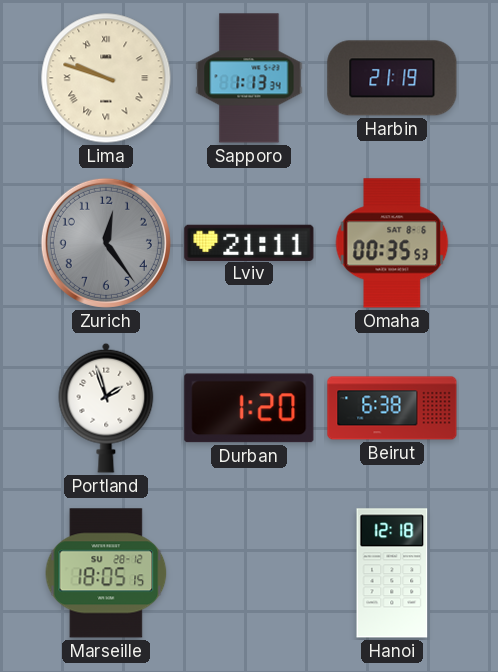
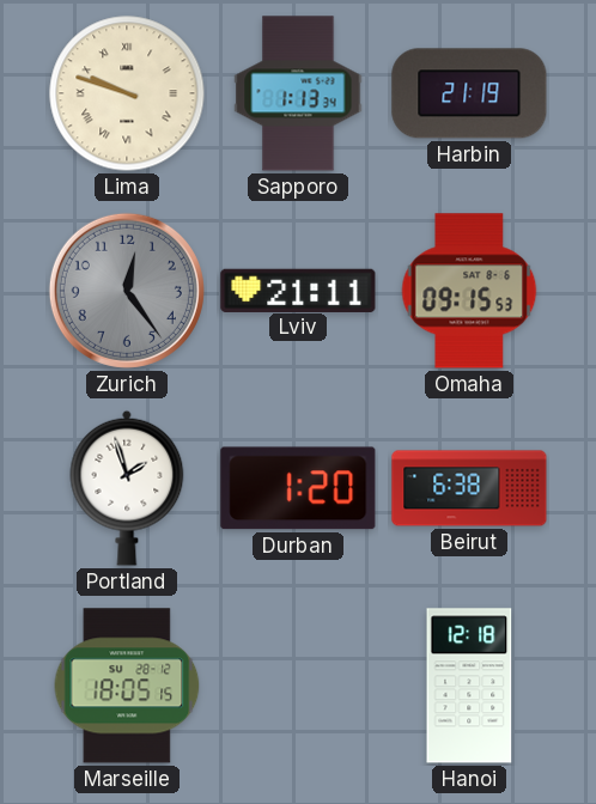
Omaha: 00:35 -> 09:15
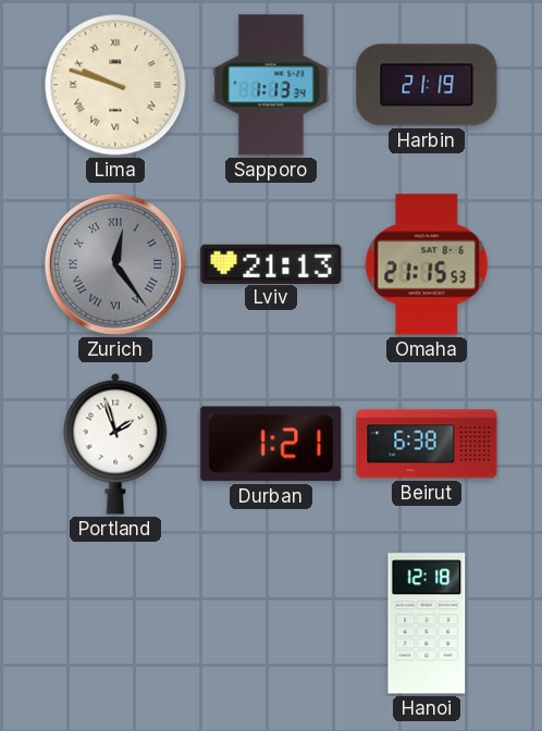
Zurich numerals: Arabic -> Roman
Lviv: 21:11 -> 21:13
Omaha: 09:15 -> 21:15
Durban: 1:20 -> 1:21
Marseille: 18:05 -> none
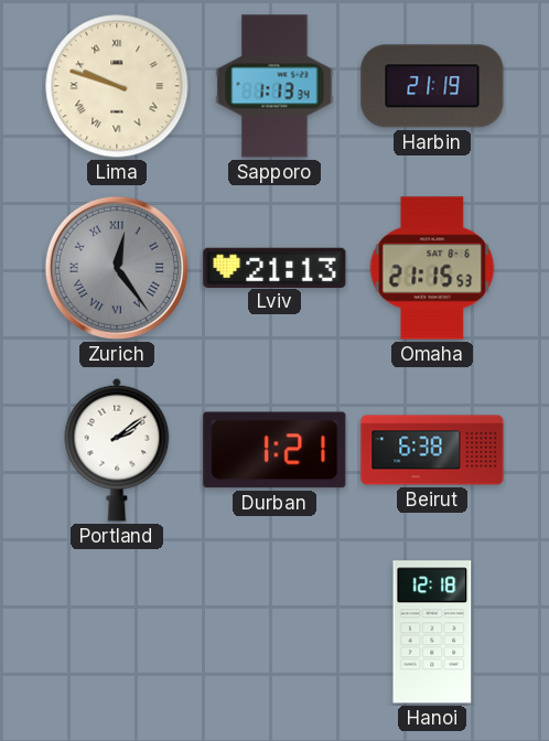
Portland: 1:57 -> 2:09
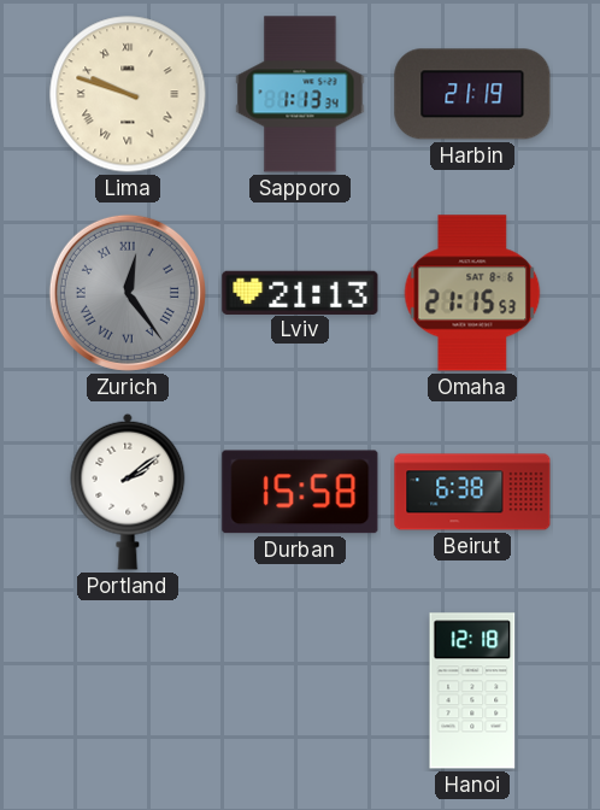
Durban: 1:21 -> 15:58
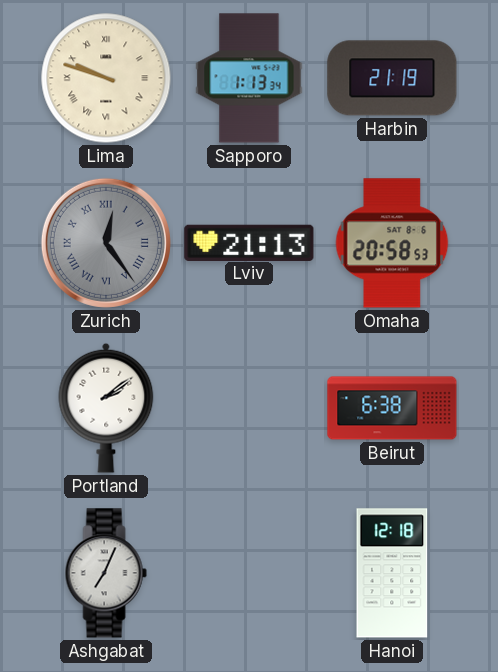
Omaha: 21:15 -> 20:58
Durban: 15:58 -> none
Ashgabat: none -> 7:04
